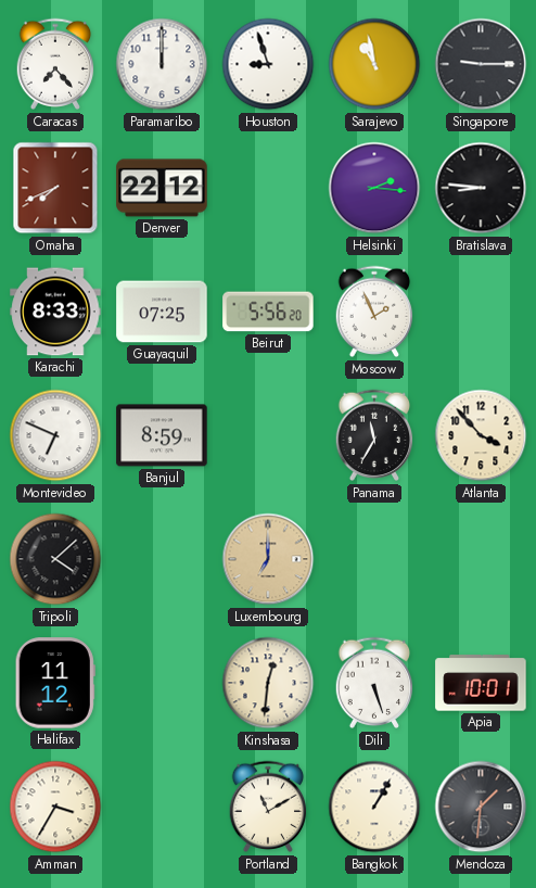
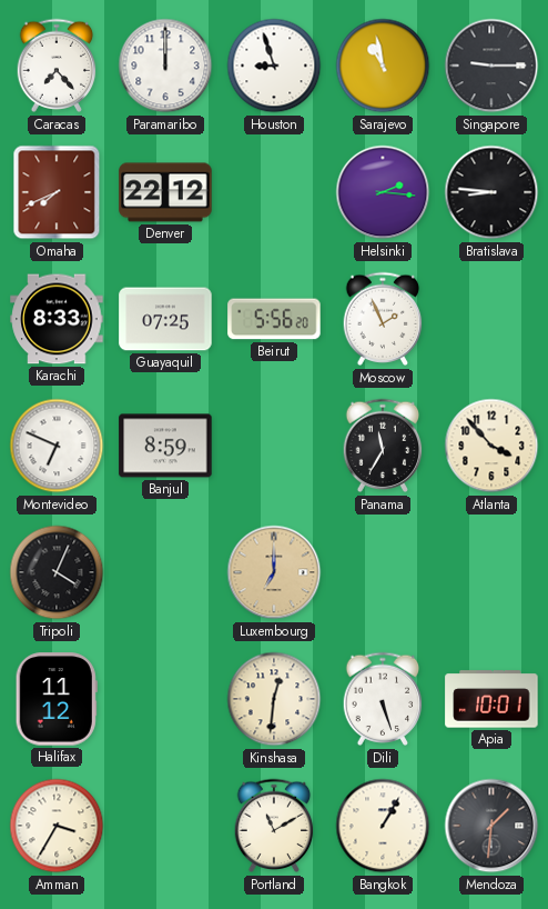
Tripoli: 4:08 -> 4:04
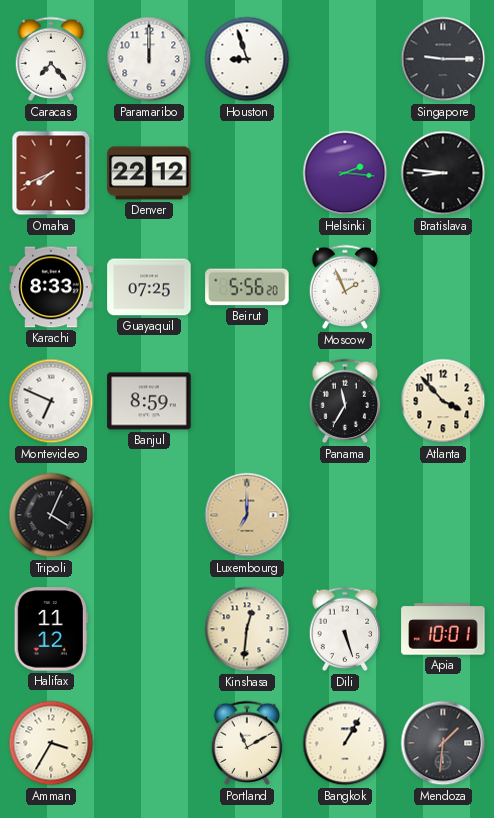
Sarajevo: 10:58 -> none
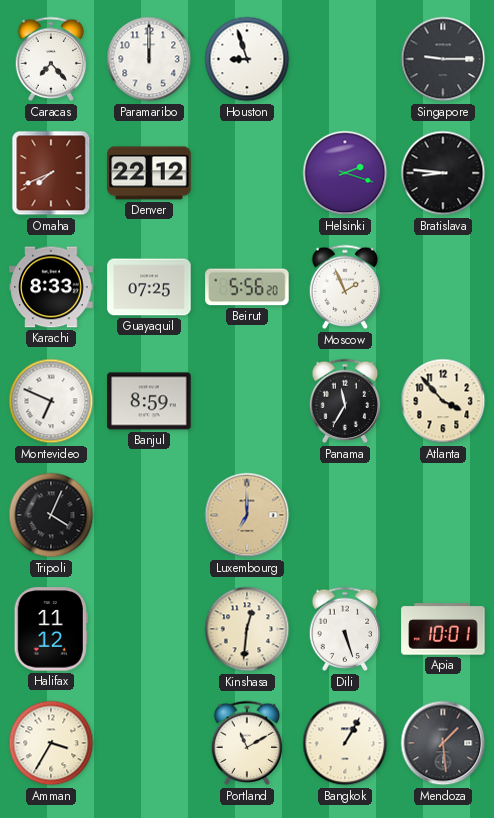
Helsinki: 2:16 -> 2:18
Mendoza: 1:31 -> 1:29
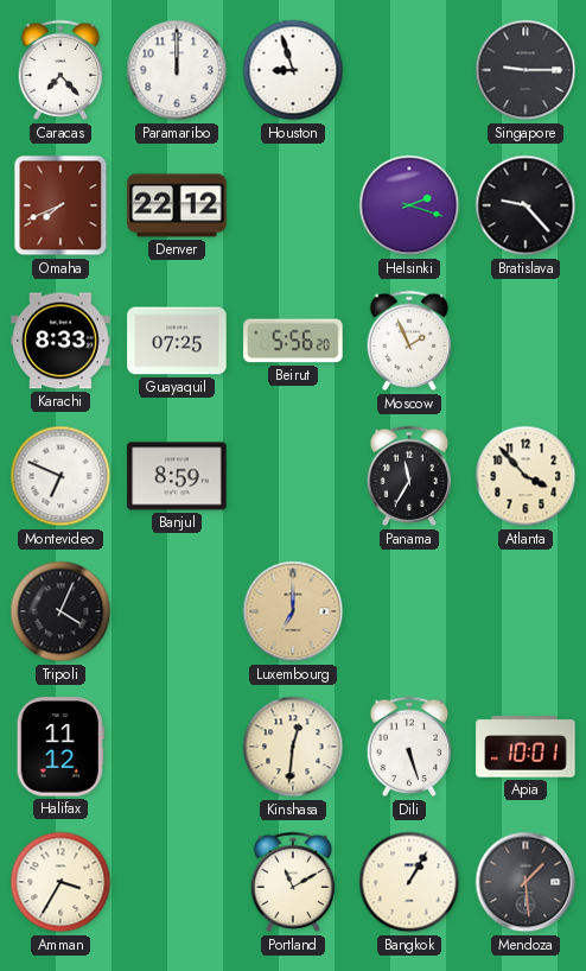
Bratislava: 8:46 -> 9:23
